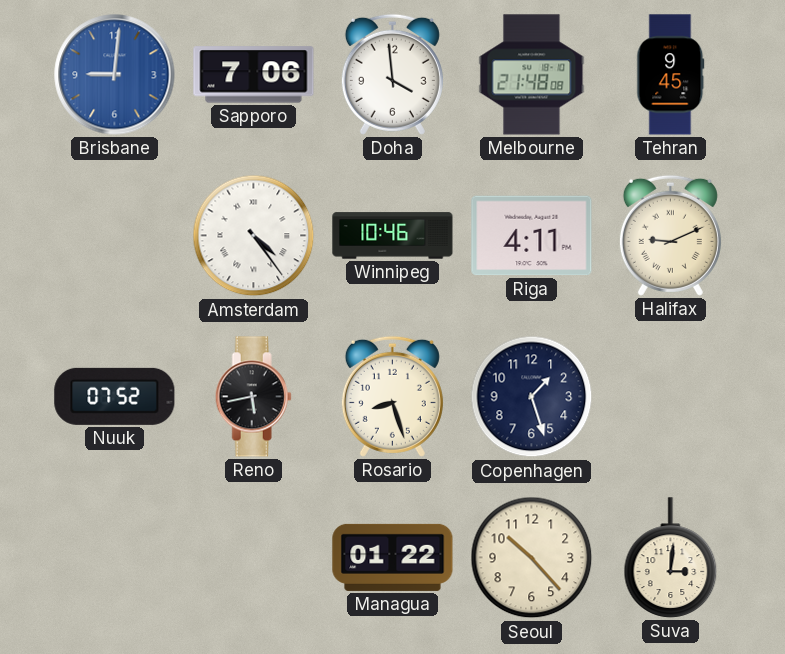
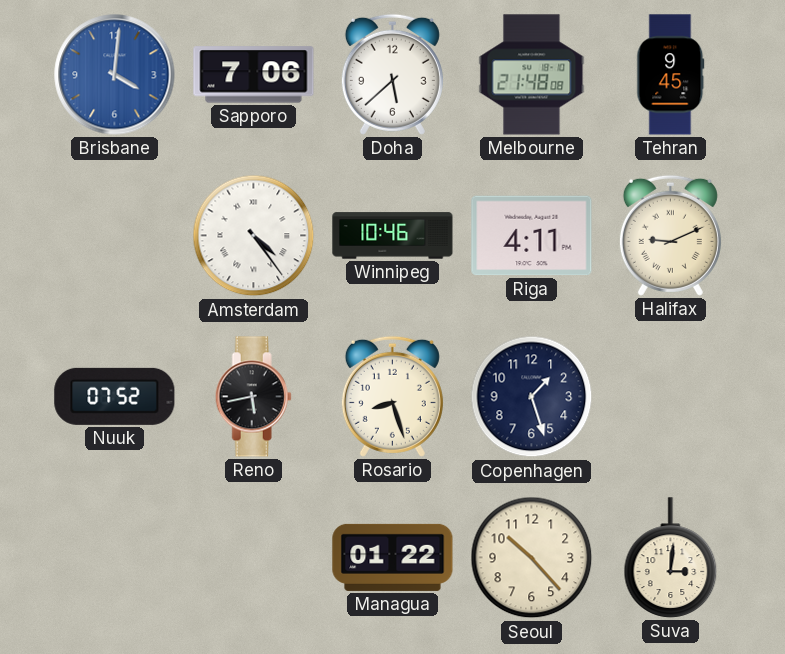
Brisbane: 9:01 -> 4:01
Doha: 3:59 -> 5:38
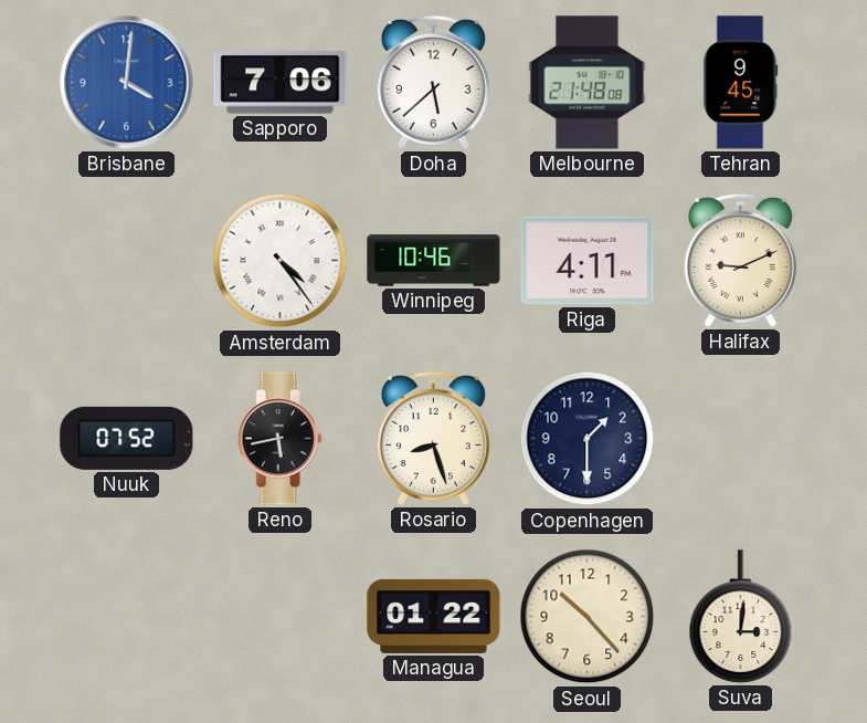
Copenhagen: 1:27 -> 1:30
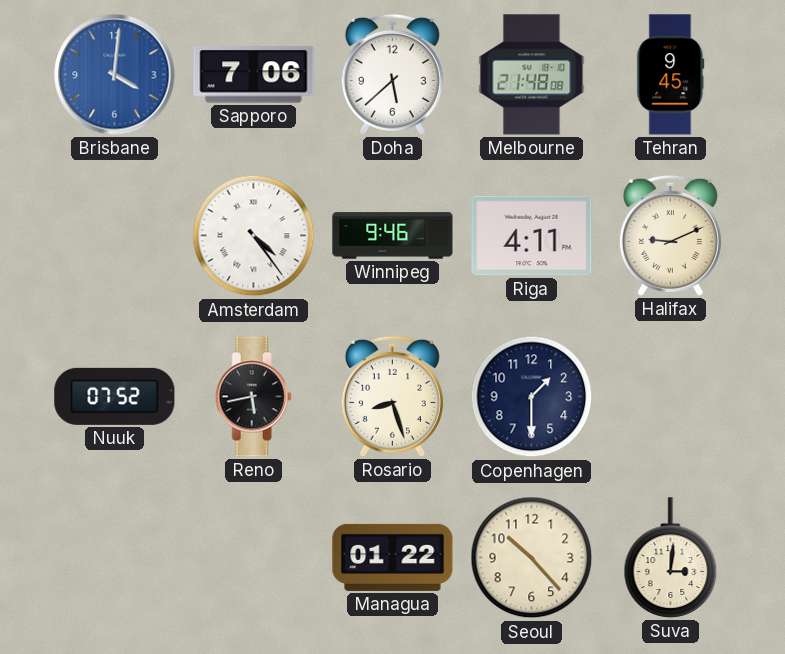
Winnipeg: 10:46 -> 9:46
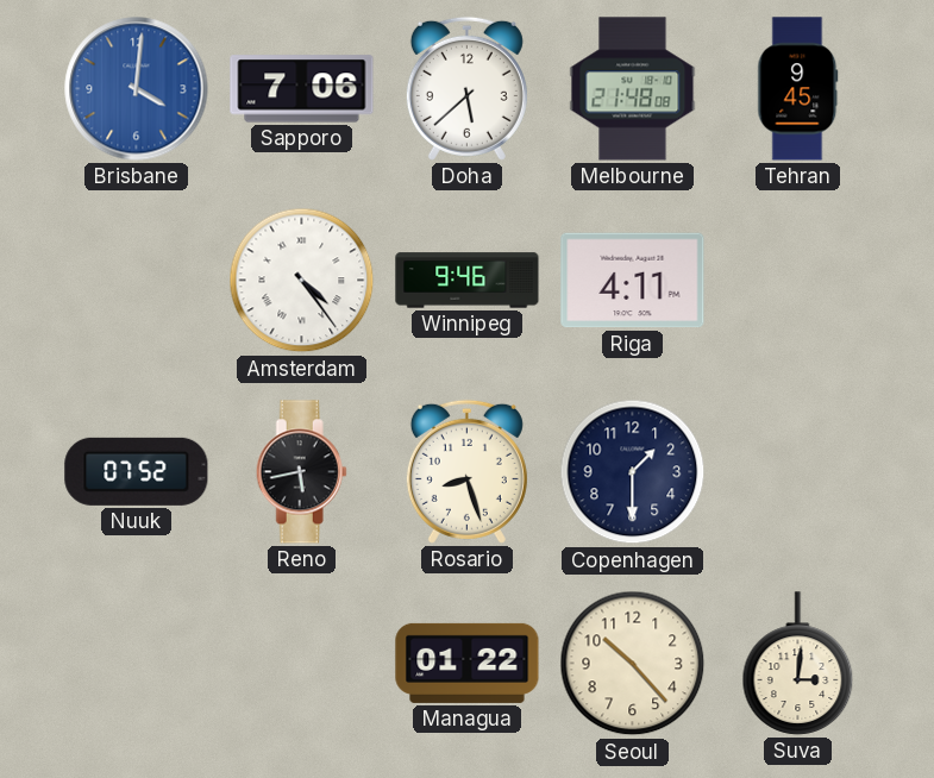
Halifax: 9:11 -> none
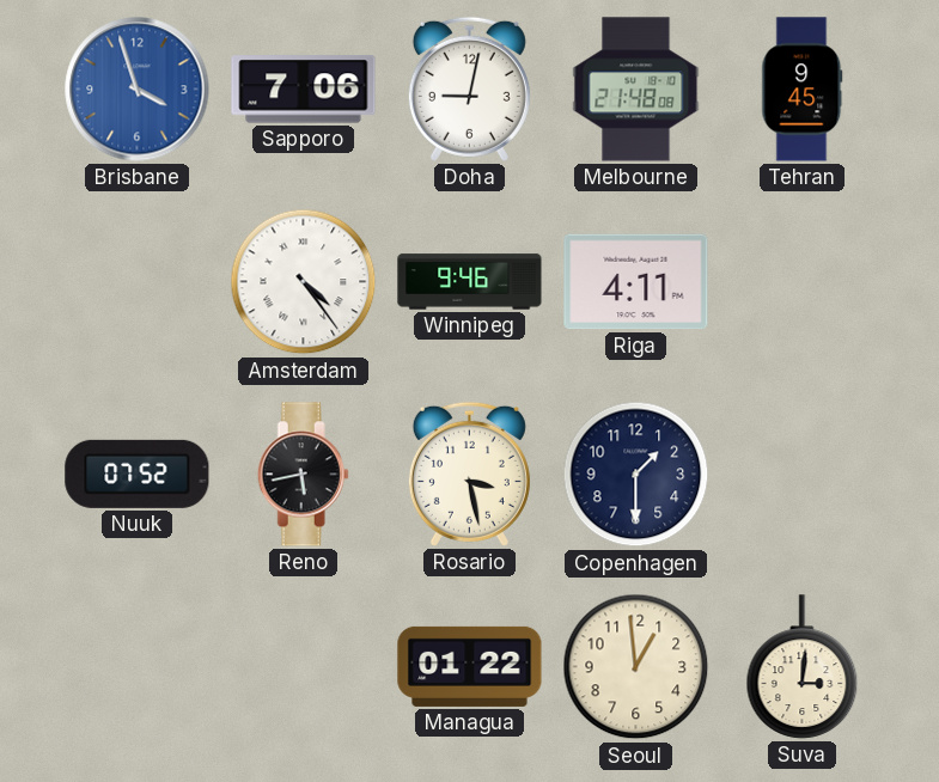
Brisbane: 4:01 -> 3:57
Doha: 5:38 -> 9:02
Rosario: 8:27 -> 3:28
Seoul: 10:23 -> 12:59
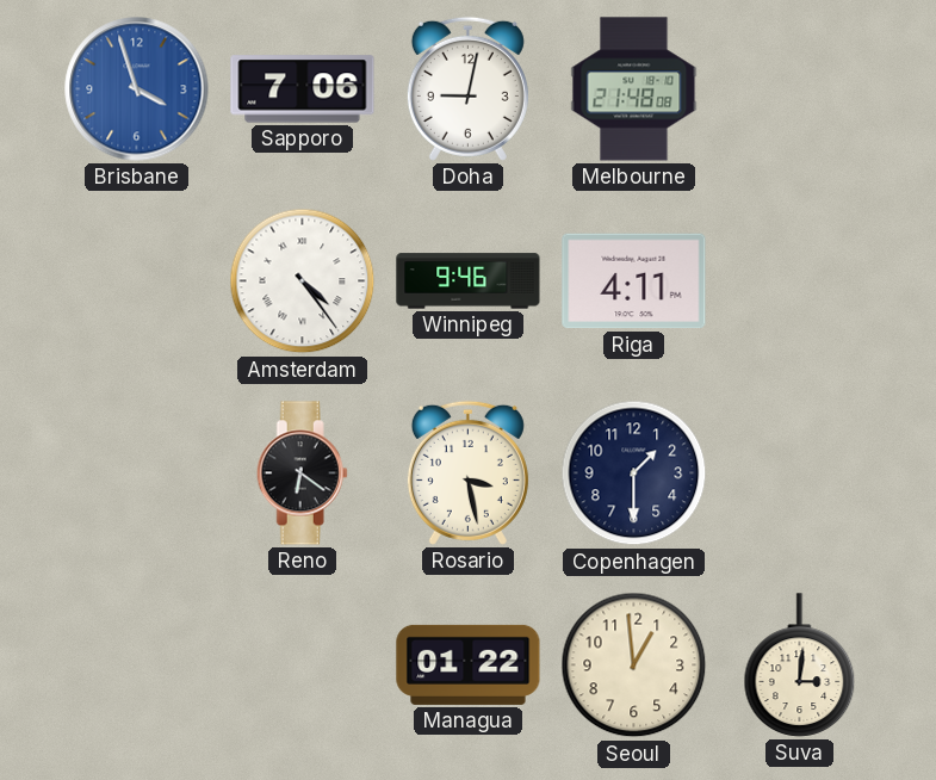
Tehran: 9:45 -> none
Nuuk: 07:52 -> none
Reno: 5:43 -> 6:21
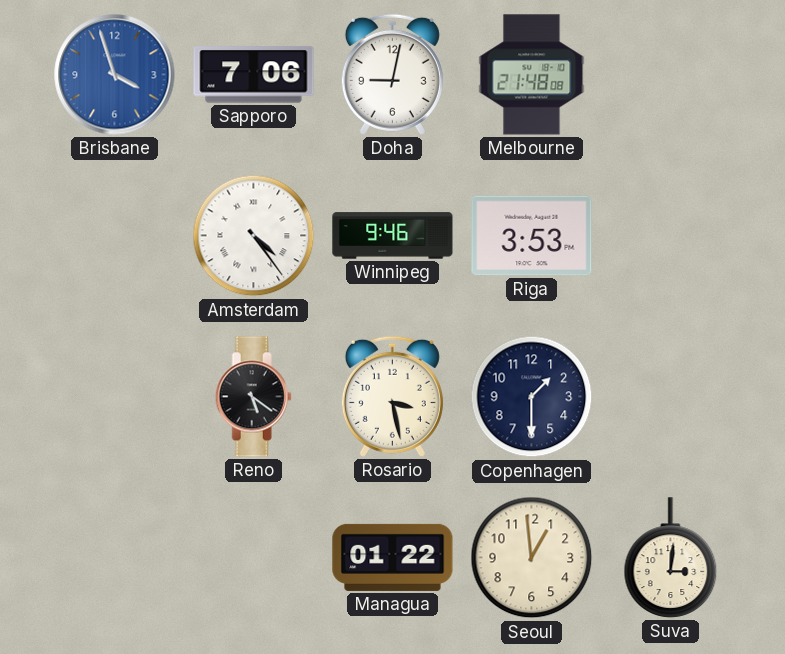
Riga: 4:11 -> 3:53
Reno: 6:21 -> 5:21
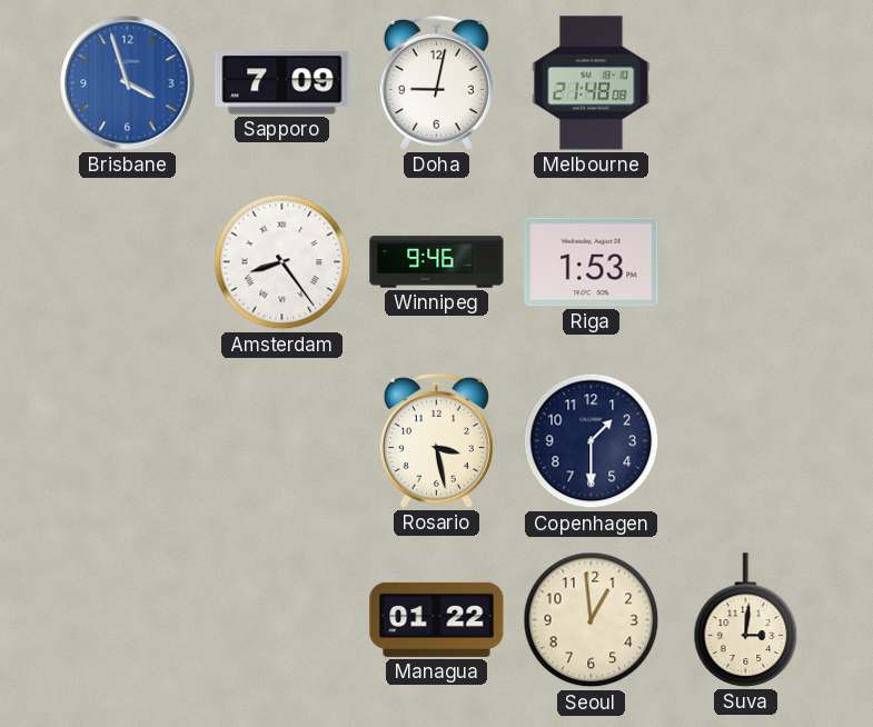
Sapporo: 7:06 -> 7:09
Amsterdam: 4:24 -> 8:24
Riga: 3:53 -> 1:53
Reno: 5:21 -> none
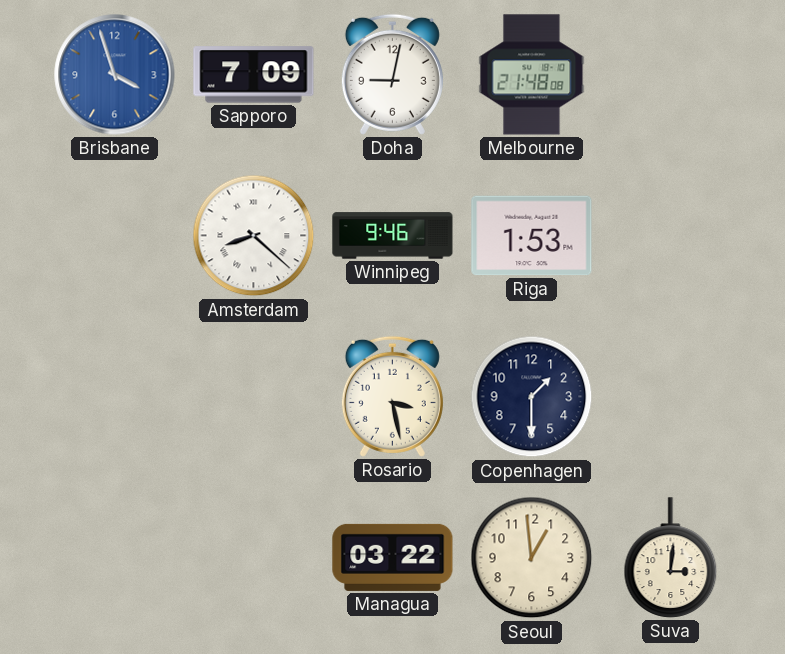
Amsterdam: 8:24 -> 8:22
Managua: 01:22 -> 03:22
